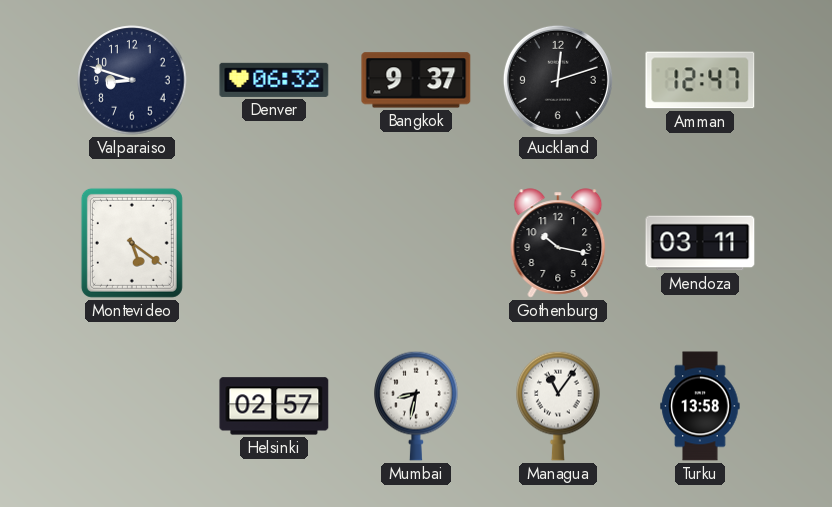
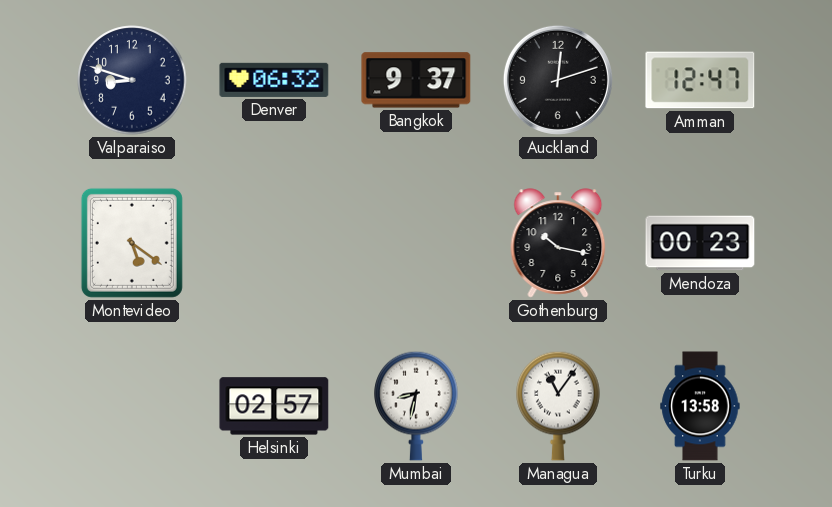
Mendoza: 03:11 -> 00:23
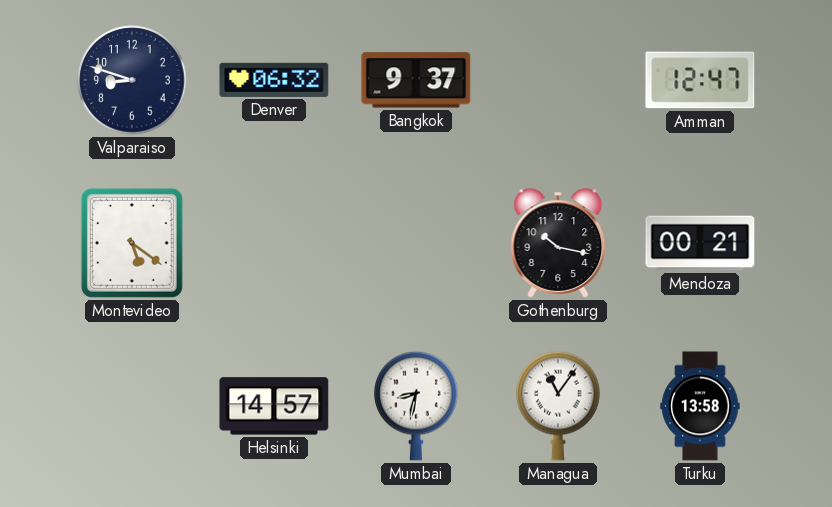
Auckland: 12:12 -> none
Mendoza: 00:23 -> 00:21
Helsinki: 02:57 -> 14:57
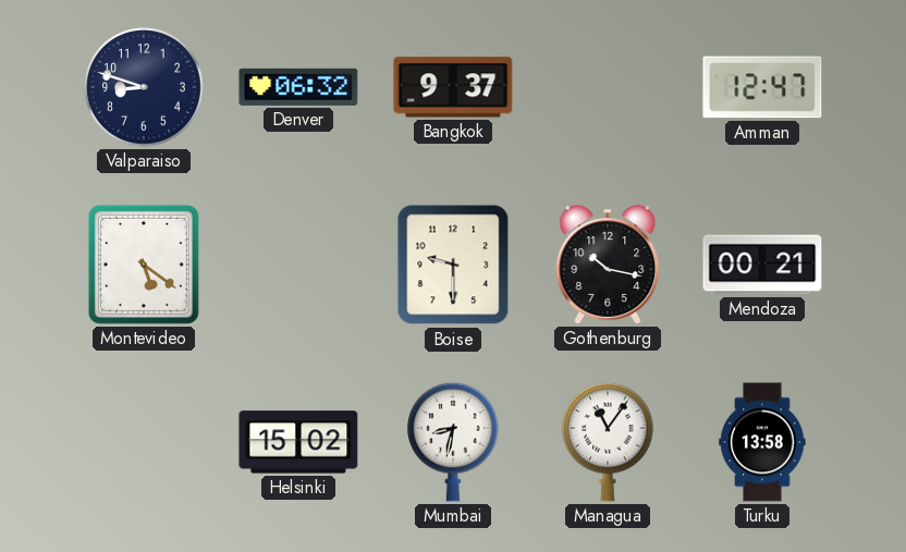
Boise: none -> 9:30
Helsinki: 14:57 -> 15:02
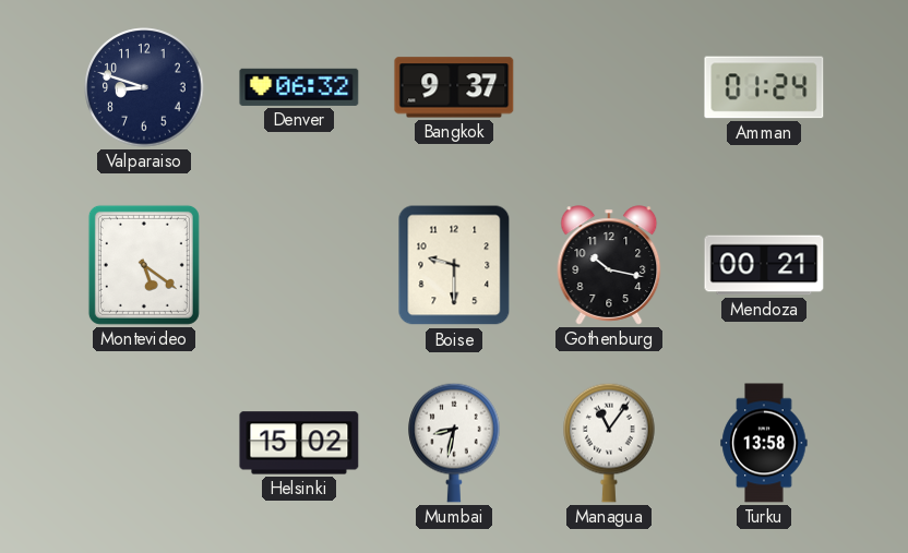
Amman: 12:47 -> 01:24
